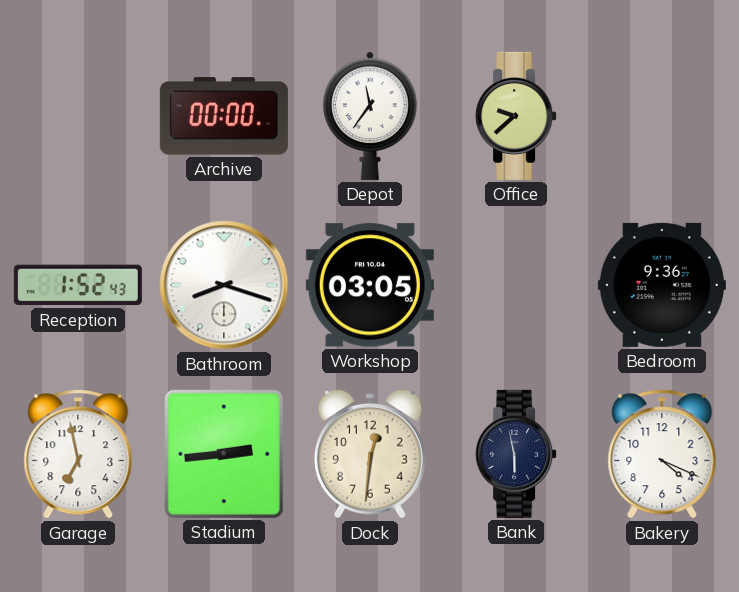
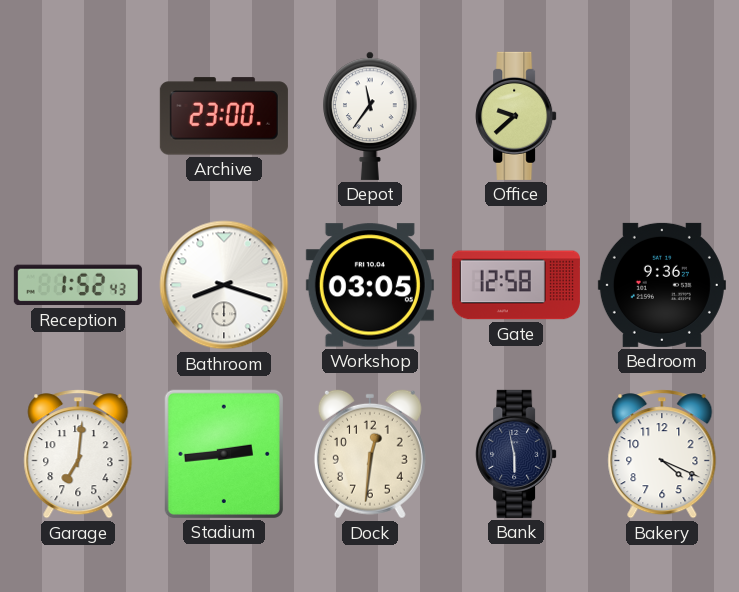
Archive: 00:00 -> 23:00
Gate: none -> 12:58
Garage: 6:58 -> 7:01
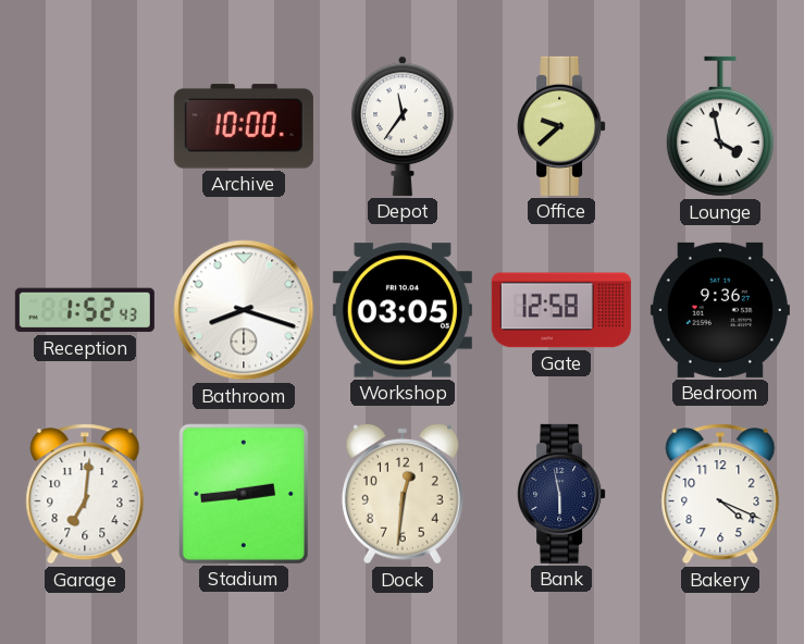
Archive: 23:00 -> 10:00
Lounge: none -> 3:58
